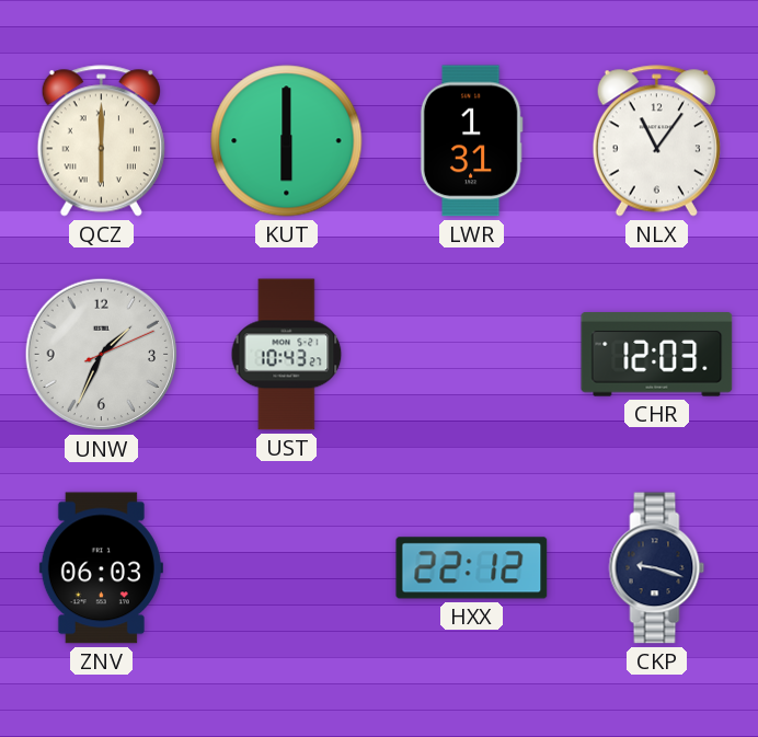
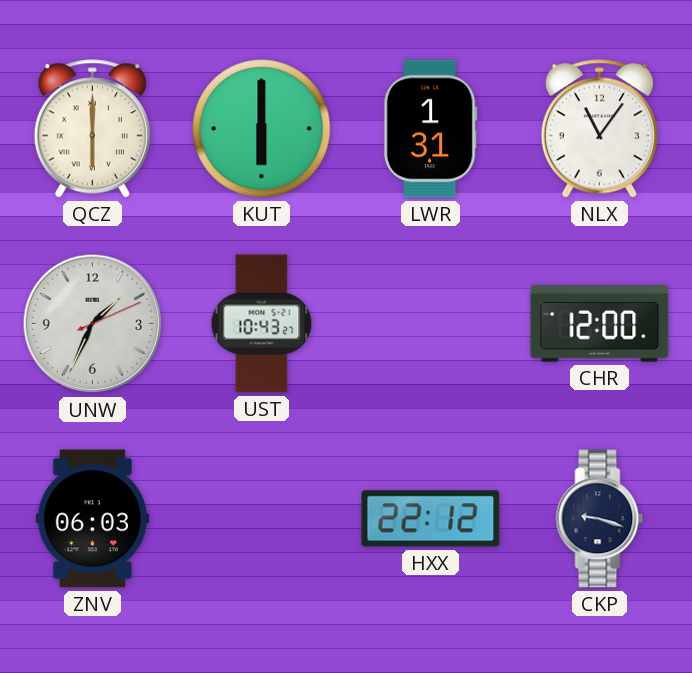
CHR: 12:03 -> 12:00
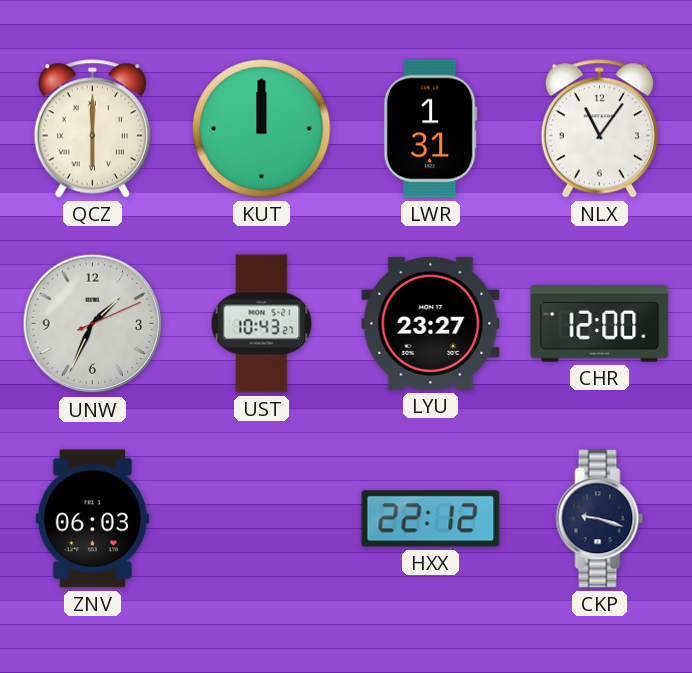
KUT: 6:00 -> 12:00
LYU: none -> 23:27
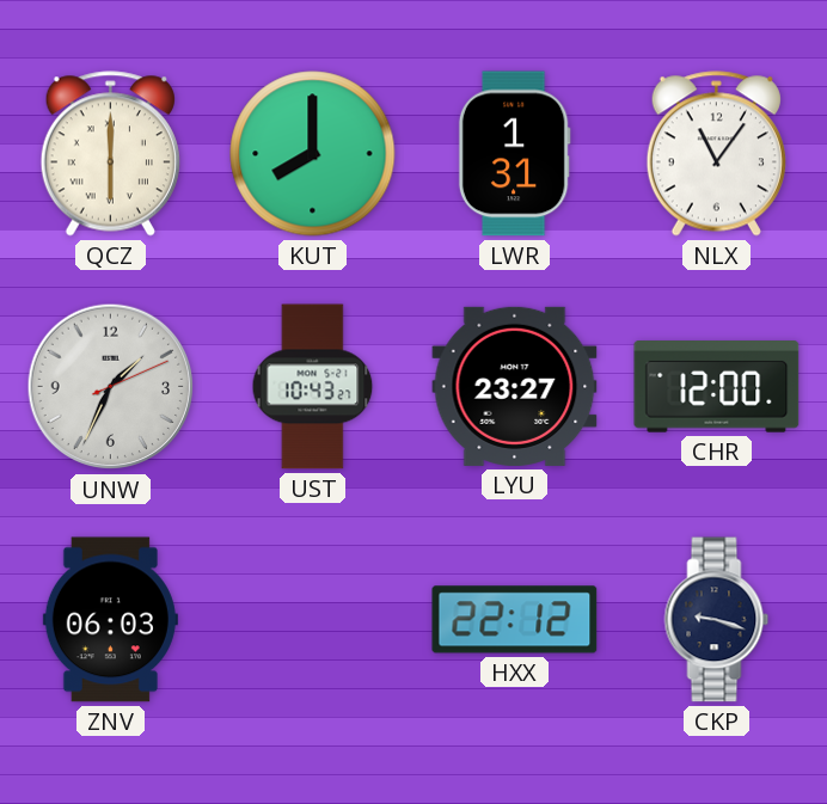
KUT: 12:00 -> 8:00
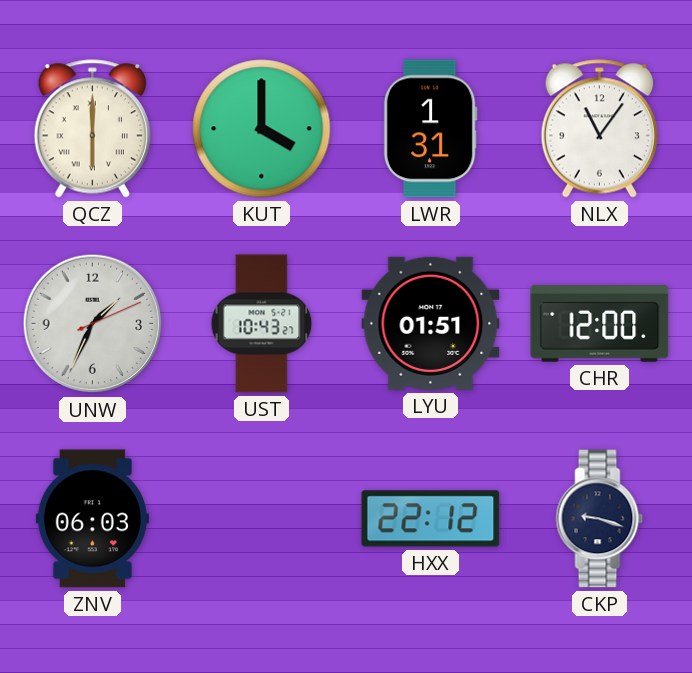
KUT: 8:00 -> 4:00
LYU: 23:27 -> 01:51
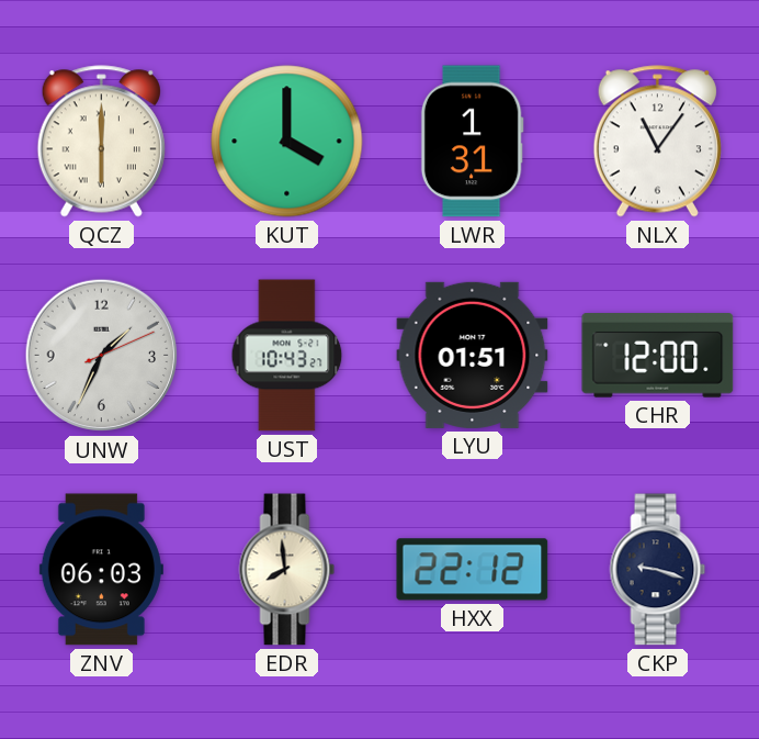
EDR: none -> 7:59
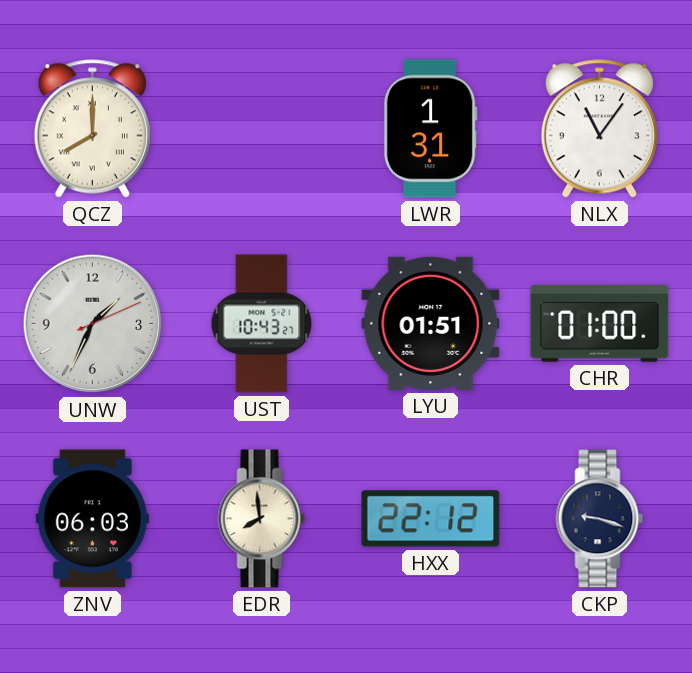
QCZ: 6:00 -> 8:00
KUT: 4:00 -> none
CHR: 12:00 -> 01:00
